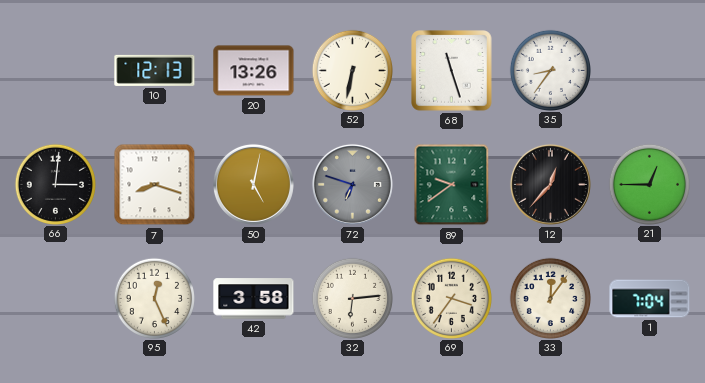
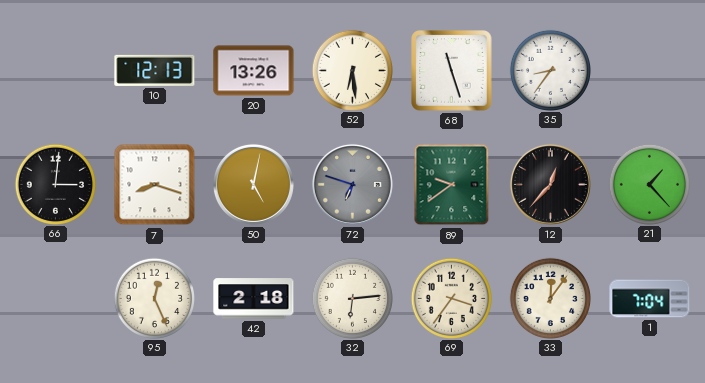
52: 6:32 -> 6:29
21: 12:45 -> 1:23
42: 3:58 -> 2:18
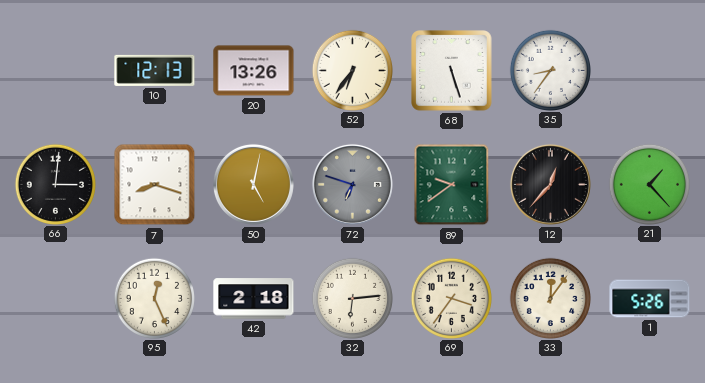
52: 6:29 -> 6:36
68: 11:27 -> 5:27
1: 7:04 -> 5:26
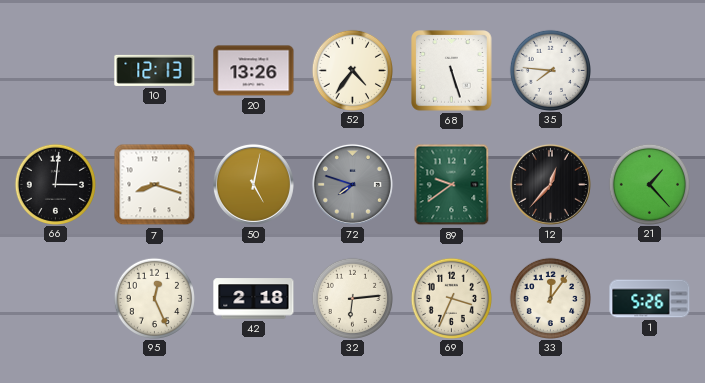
52: 6:36 -> 4:36
35: 8:36 -> 7:46
72: 6:48 -> 7:48
69: 3:36 -> 3:34
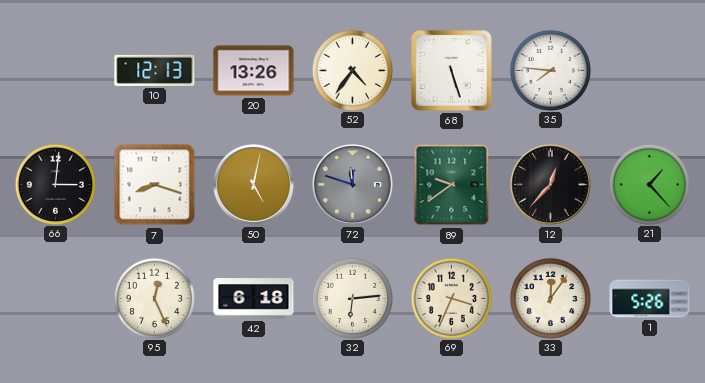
72: 7:48 -> 11:48
42: 2:18 -> 6:18
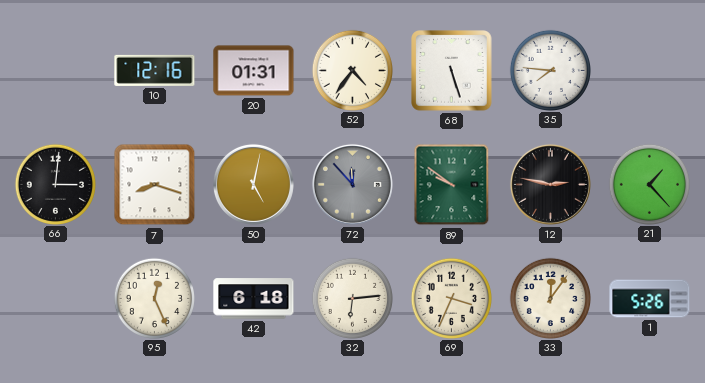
10: 12:13 -> 12:16
20: 13:26 -> 01:31
72: 11:48 -> 11:53
89: 9:39 -> 9:51
12: 12:37 -> 2:47
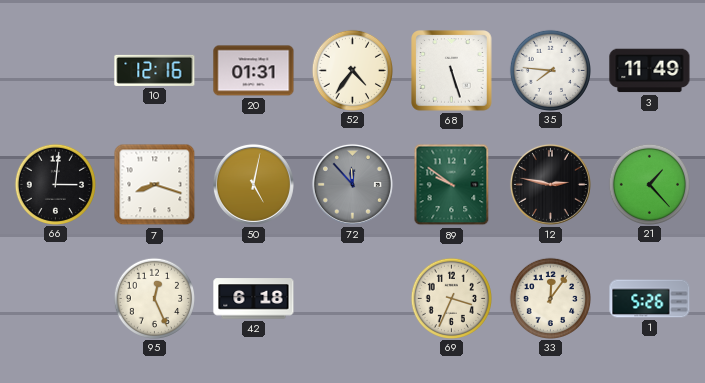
3: none -> 11:49
32: 6:14 -> none
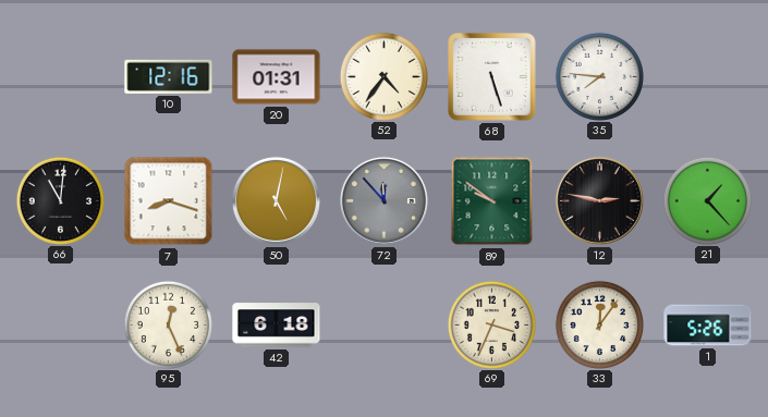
3: 11:49 -> none
66: 3:01 -> 11:01
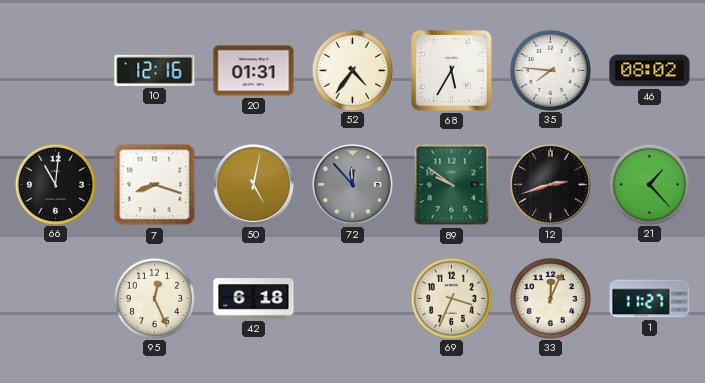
68: 5:27 -> 5:35
46: none -> 08:02
12: 2:47 -> 2:42
33: 12:06 -> 12:04
1: 5:26 -> 11:27
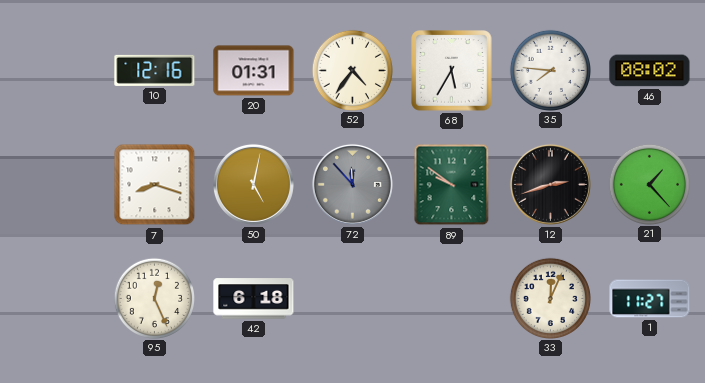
66: 11:01 -> none
69: 3:34 -> none
